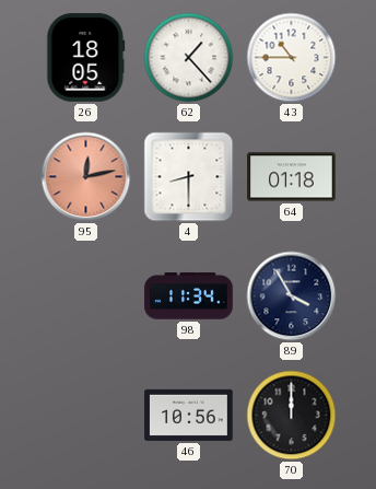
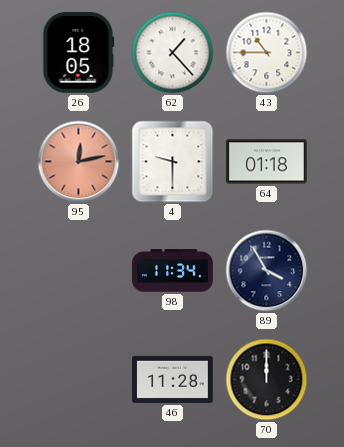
4: 8:30 -> 9:30
46: 10:56 -> 11:28
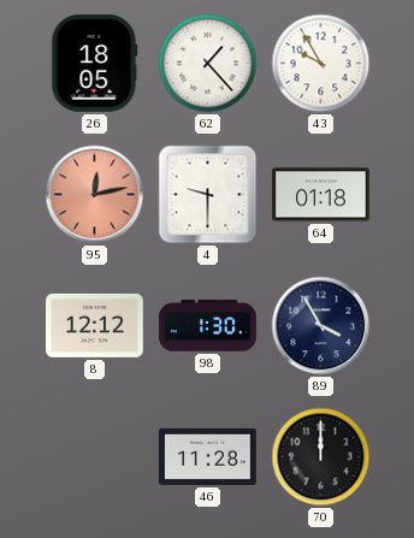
43: 10:45 -> 9:55
8: none -> 12:12
98: 11:34 -> 1:30
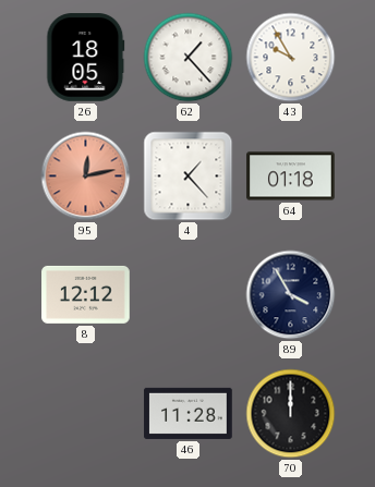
4: 9:30 -> 1:23
98: 1:30 -> none
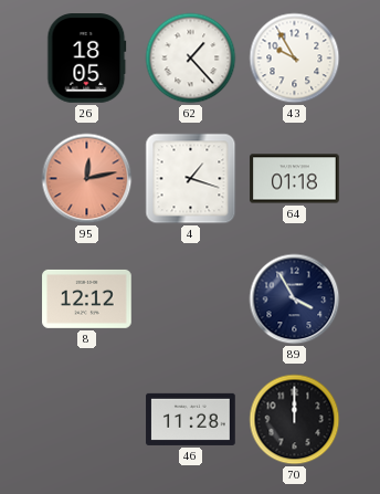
4: 1:23 -> 1:18
